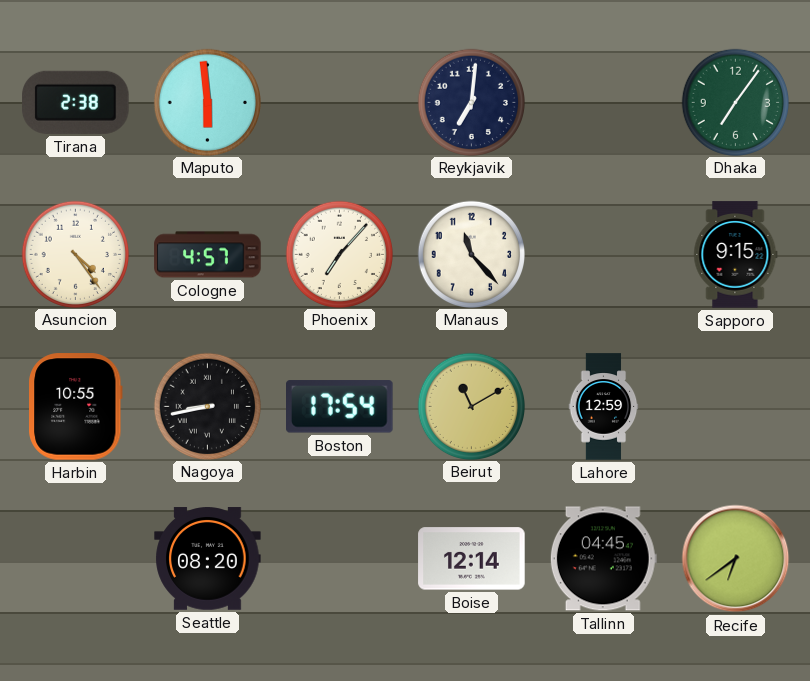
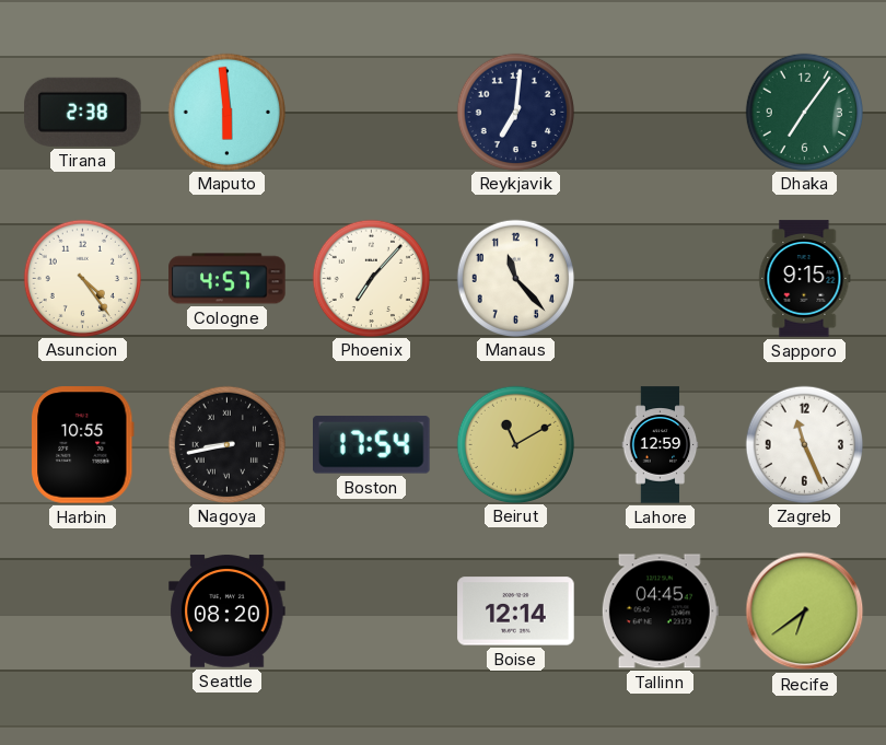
Zagreb: none -> 11:26
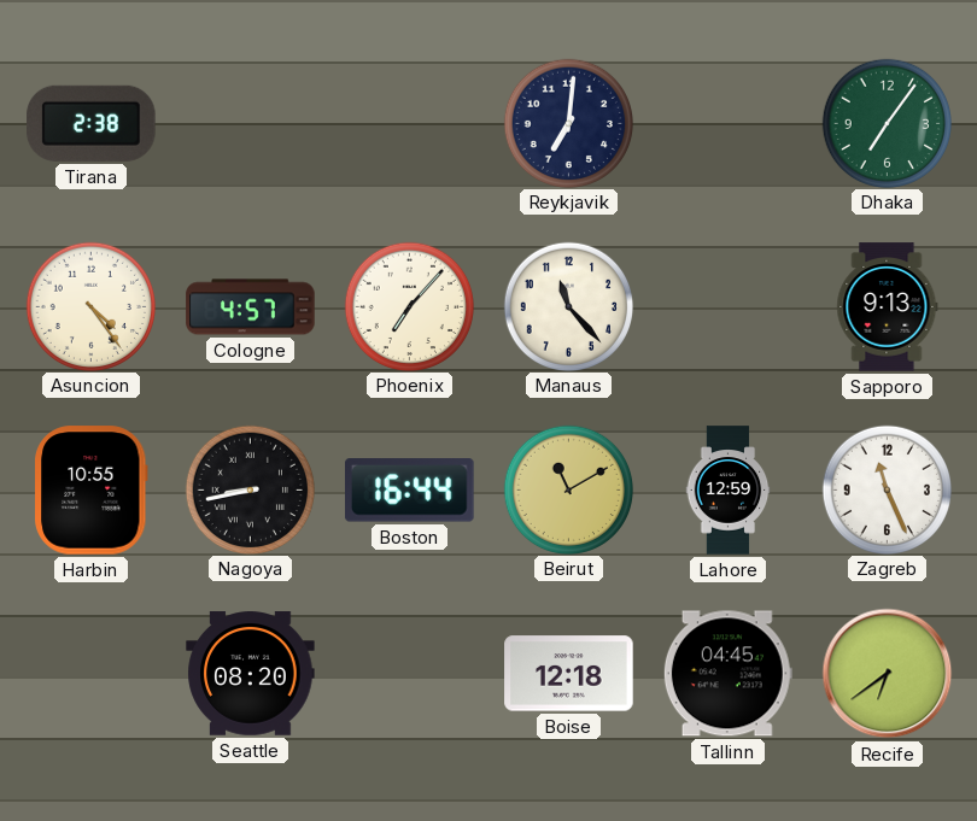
Maputo: 5:59 -> none
Sapporo: 9:15 -> 9:13
Boston: 17:54 -> 16:44
Boise: 12:14 -> 12:18
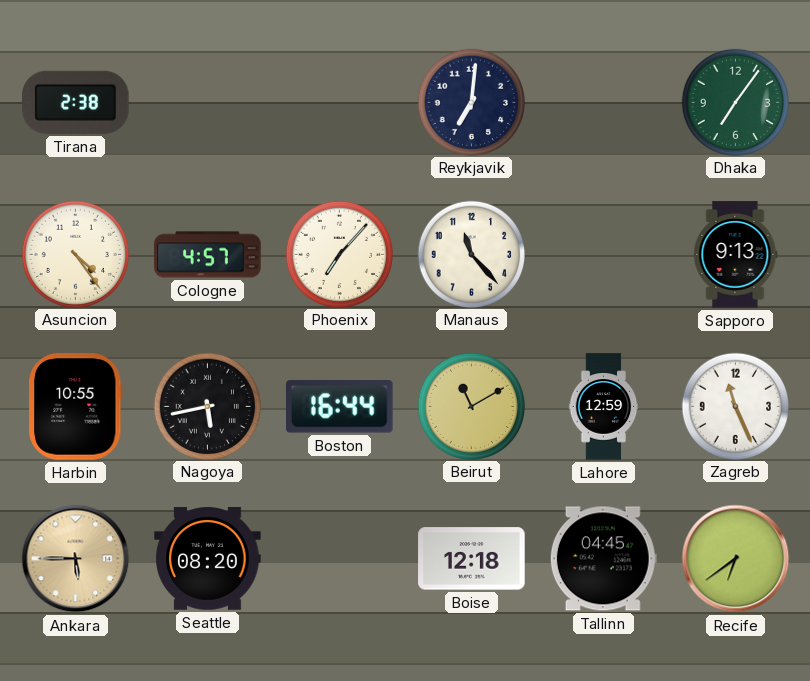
Nagoya: 8:43 -> 5:43
Ankara: none -> 5:45
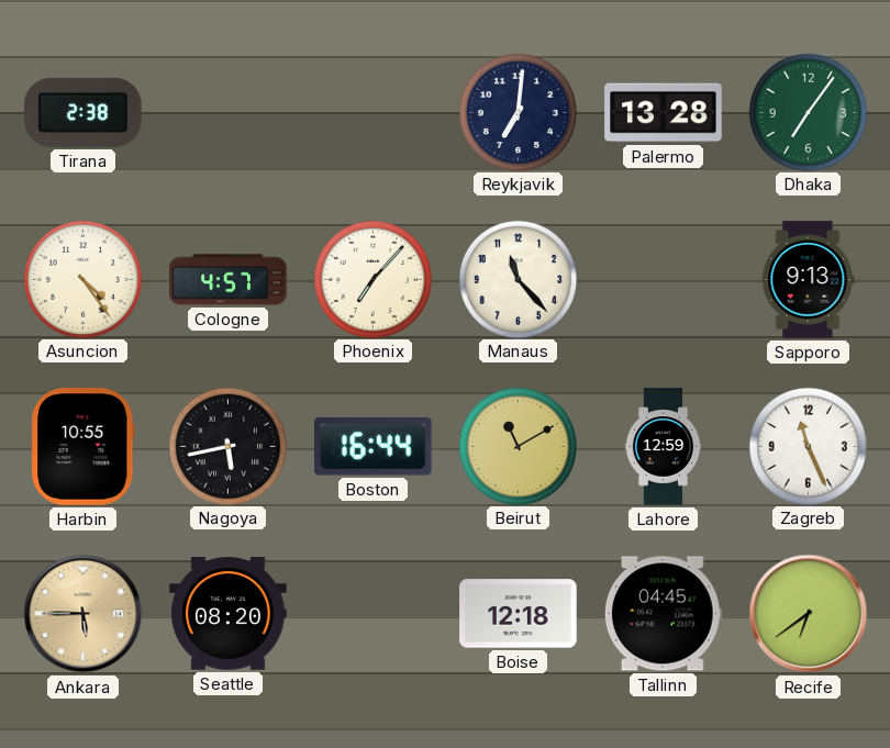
Palermo: none -> 13:28
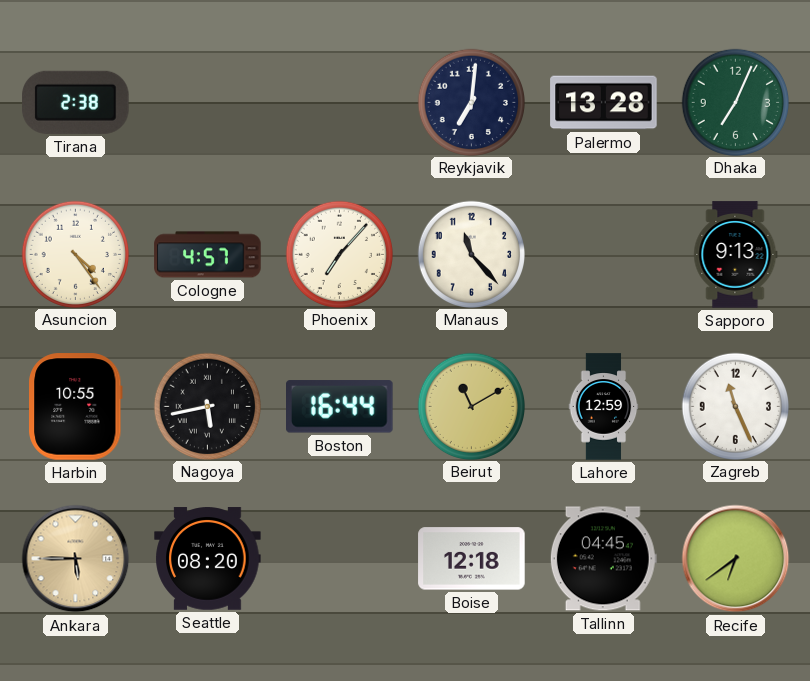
Dhaka: 7:06 -> 7:04
